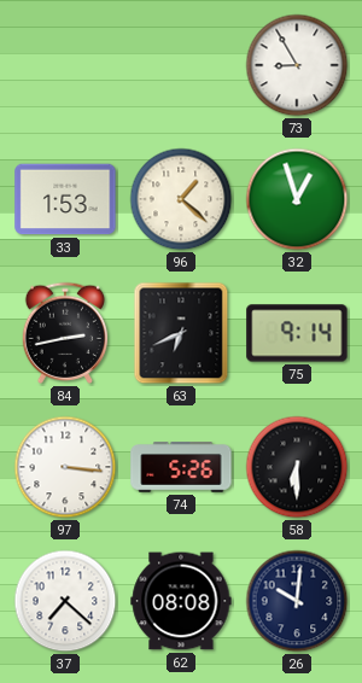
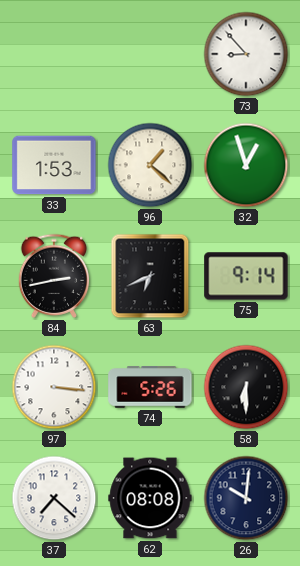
73: 8:55 -> 8:53
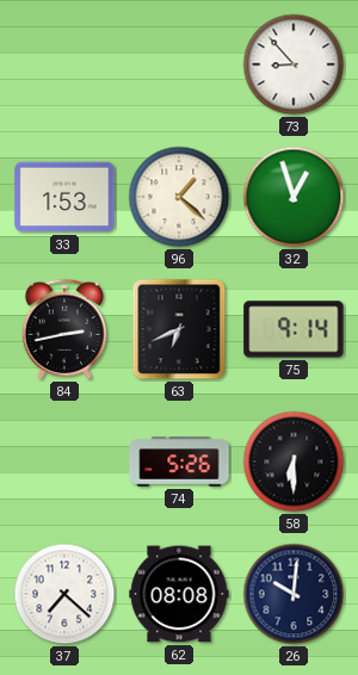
97: 3:16 -> none
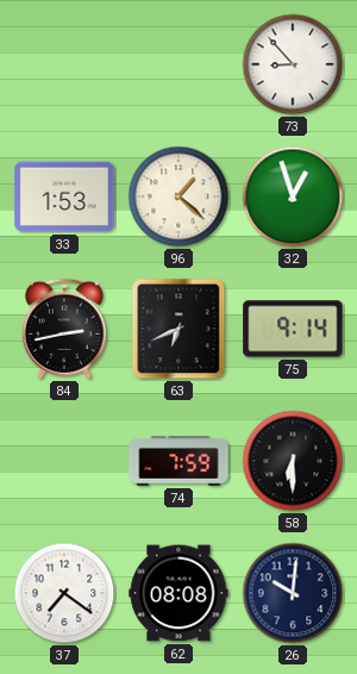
74: 5:26 -> 7:59
37: 7:22 -> 7:21
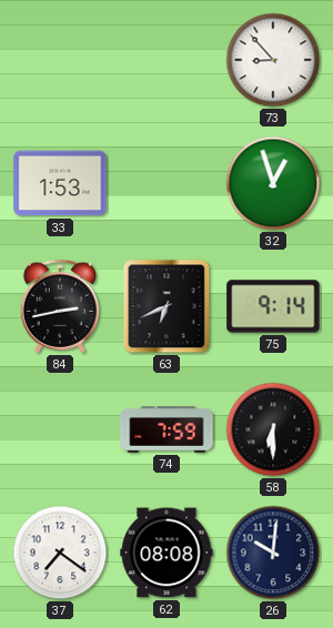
96: 1:22 -> none
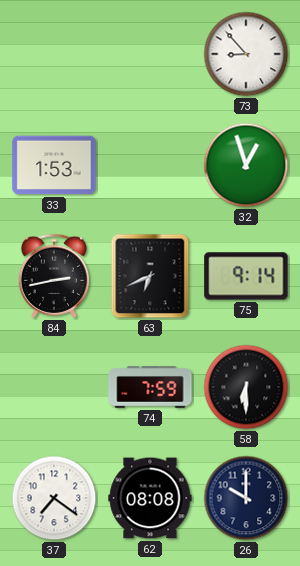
26: 10:01 -> 10:00
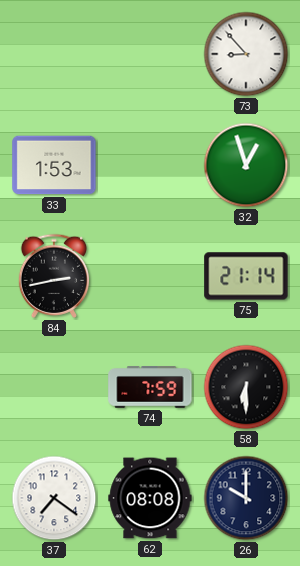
63: 6:41 -> none
75: 9:14 -> 21:14
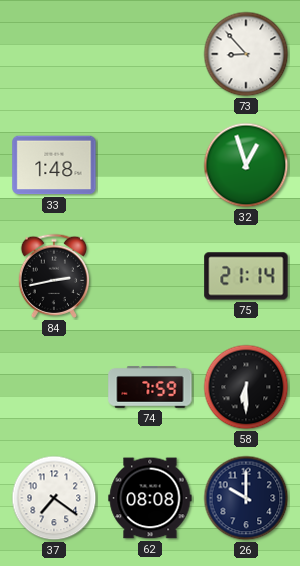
33: 1:53 -> 1:48
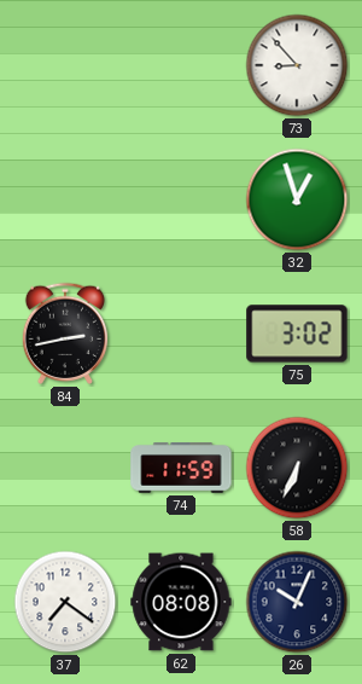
33: 1:48 -> none
75: 21:14 -> 3:02
74: 7:59 -> 11:59
58: 6:30 -> 6:34
26: 10:00 -> 10:04
